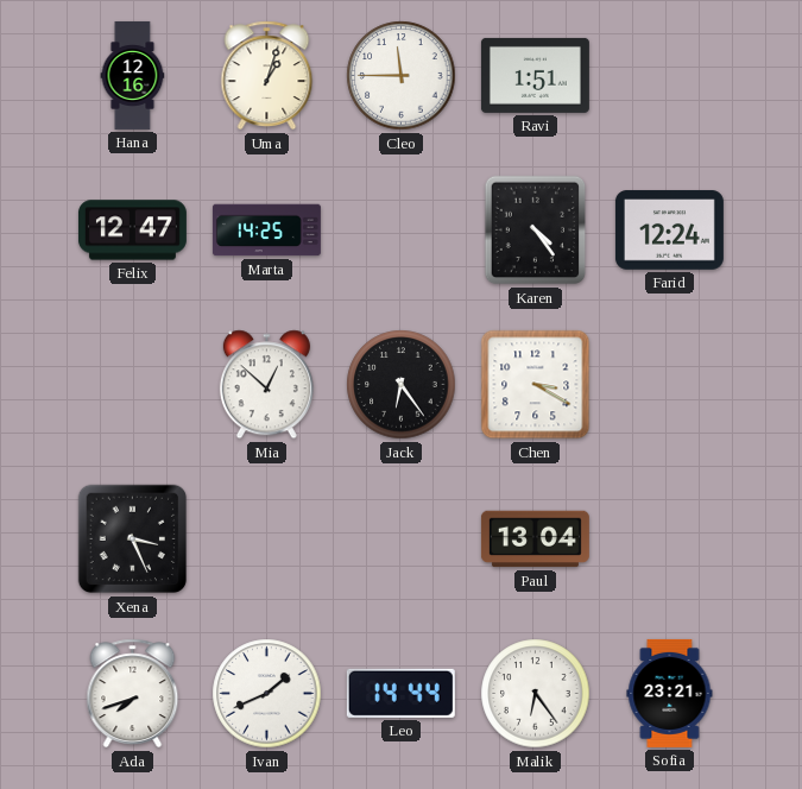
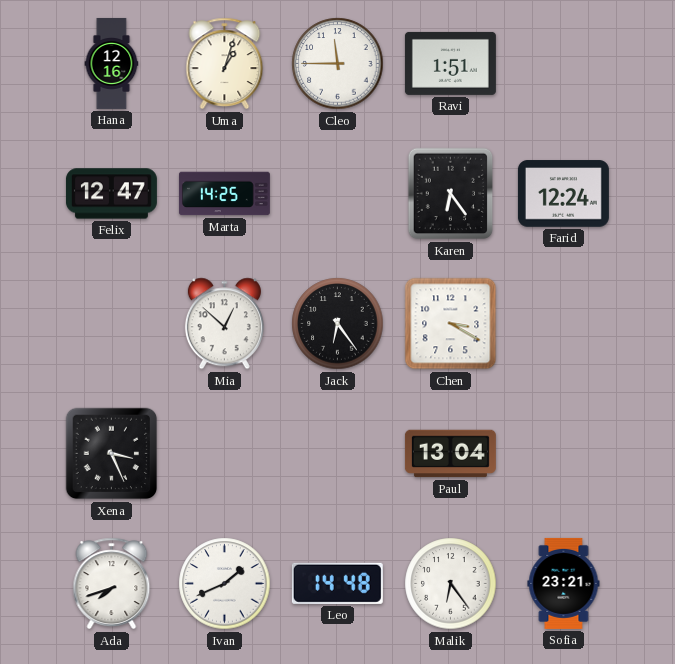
Karen: 4:24 -> 6:24
Leo: 14:44 -> 14:48
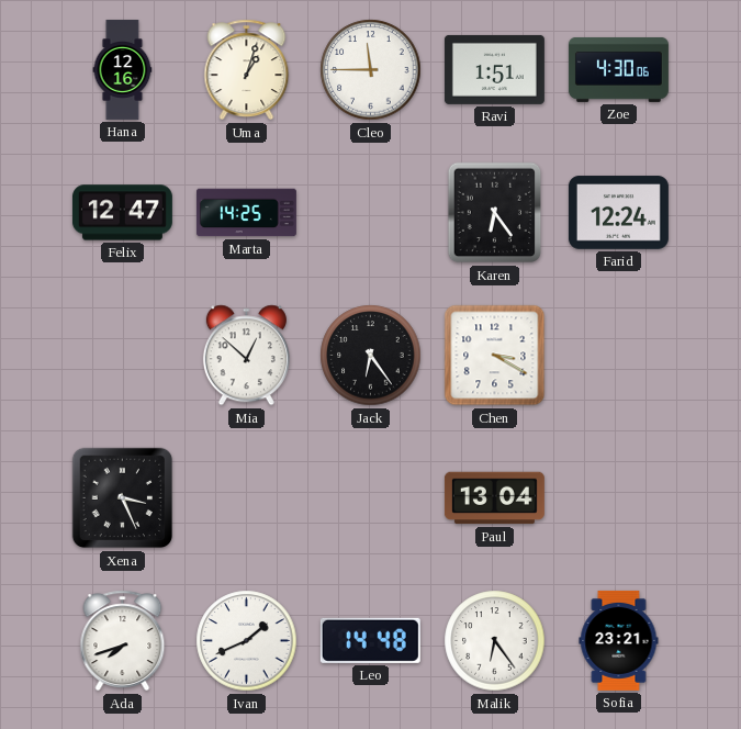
Zoe: none -> 4:30
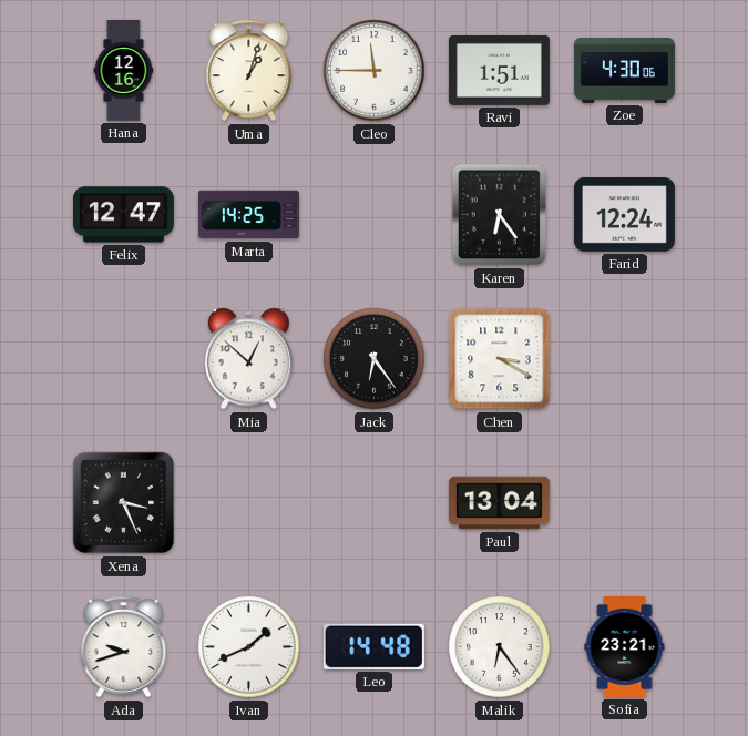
Ada: 7:42 -> 9:42
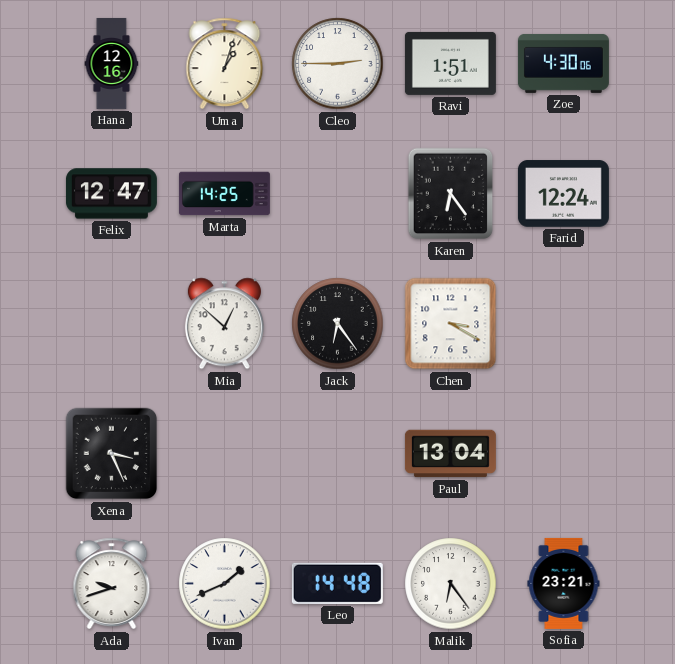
Cleo: 11:45 -> 2:45
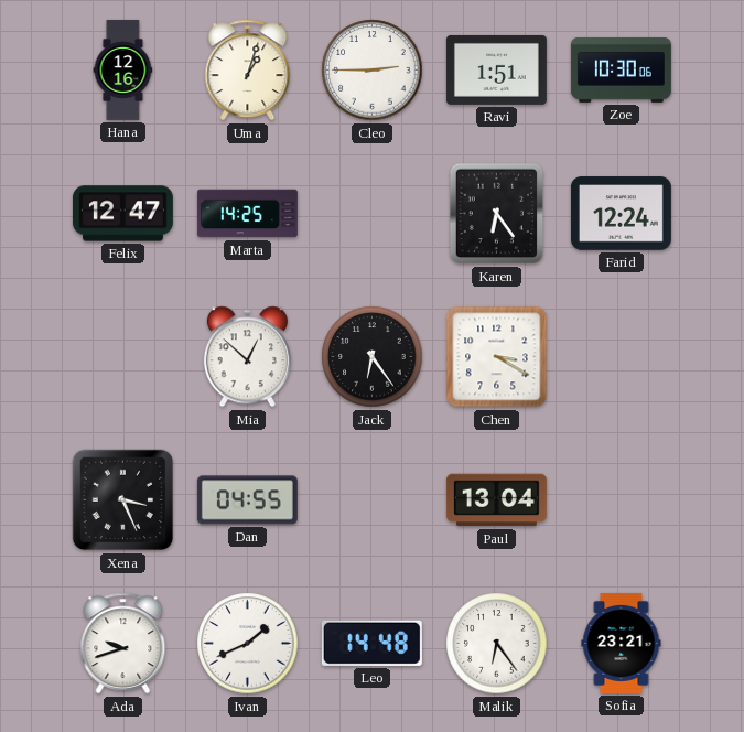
Zoe: 4:30 -> 10:30
Dan: none -> 04:55
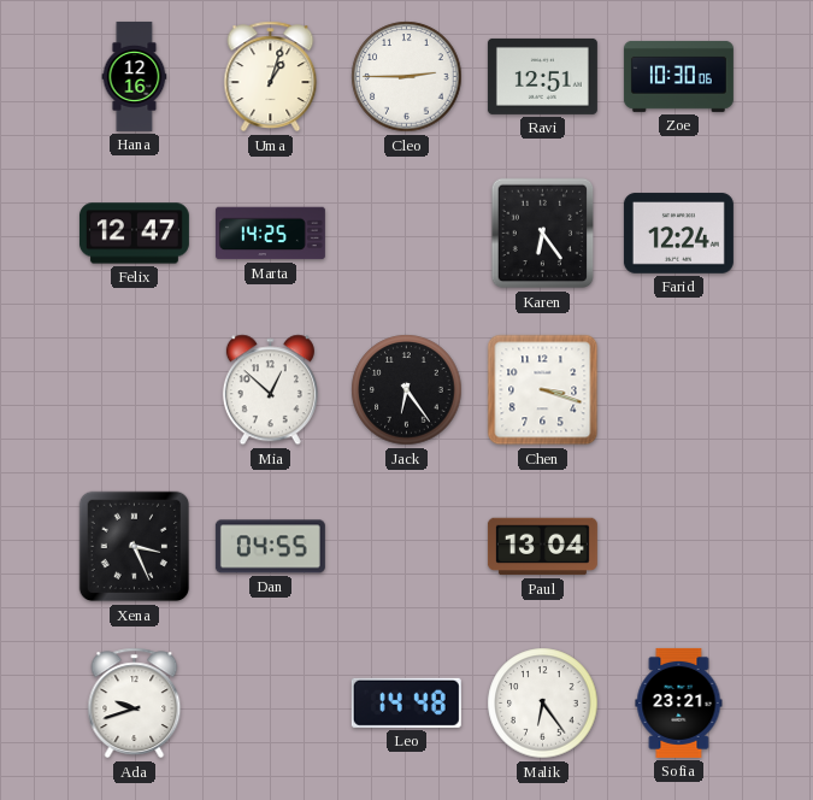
Ravi: 1:51 -> 12:51
Chen: 3:20 -> 3:18
Ivan: 1:41 -> none
